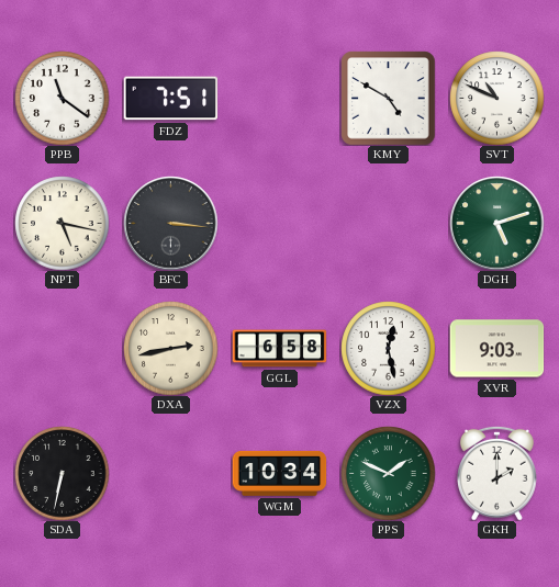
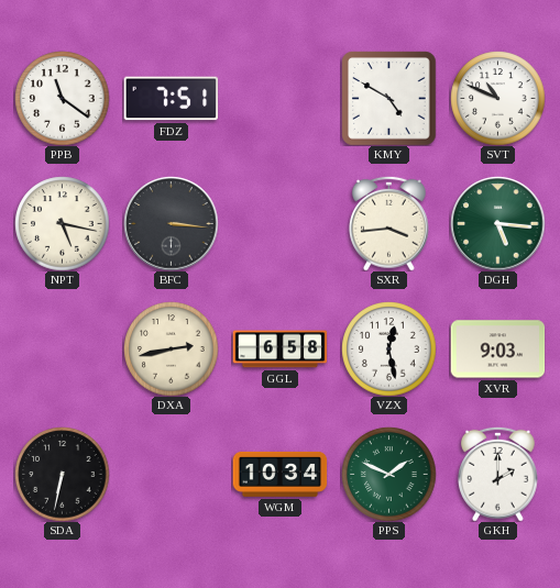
SXR: none -> 3:44
DGH: 5:12 -> 5:16
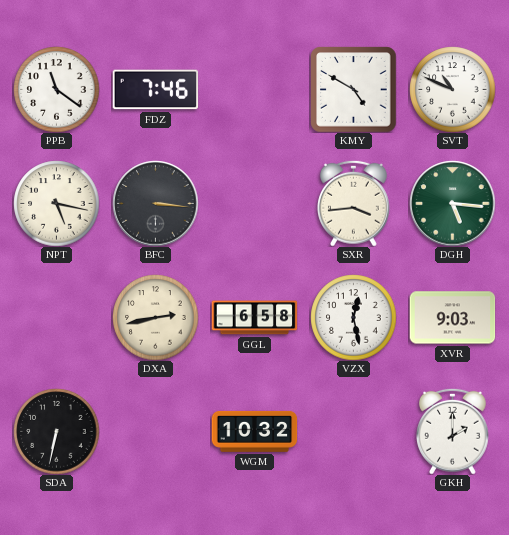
FDZ: 7:51 -> 7:46
WGM: 10:34 -> 10:32
PPS: 1:49 -> none
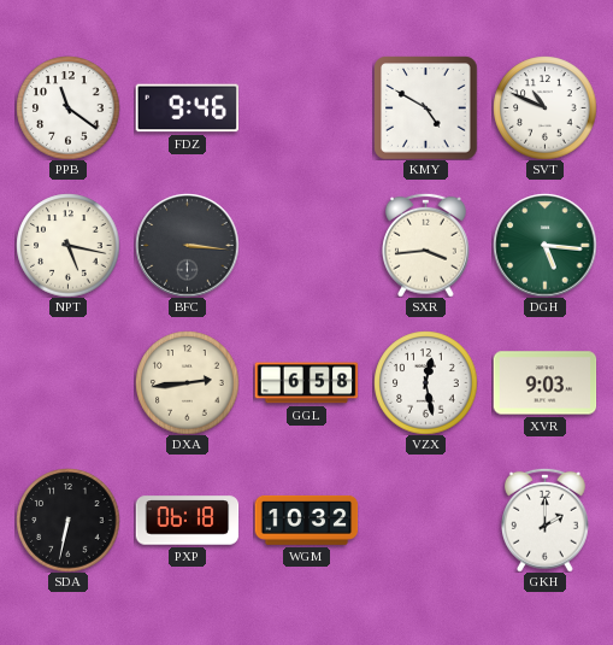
FDZ: 7:46 -> 9:46
DXA: 2:43 -> 2:44
PXP: none -> 06:18
